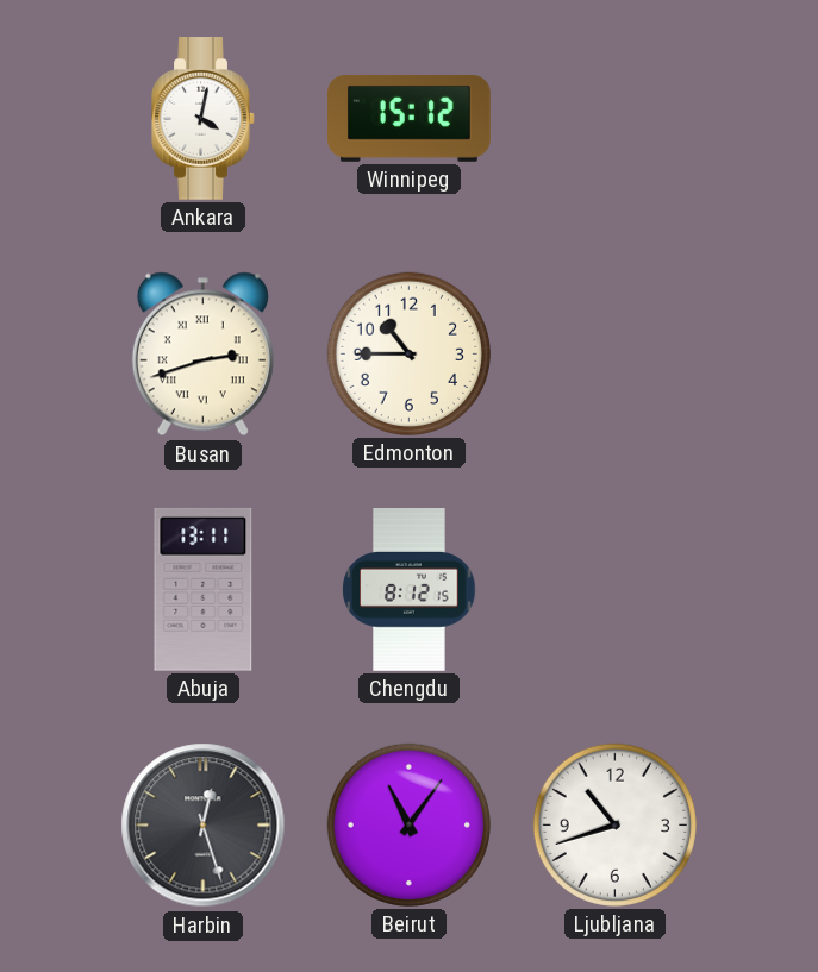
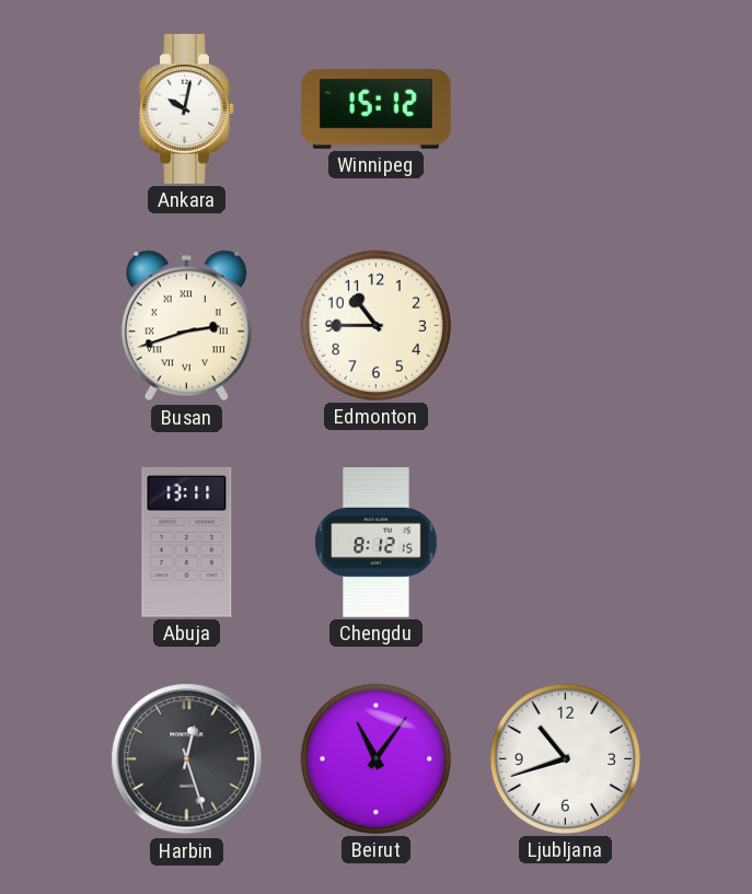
Ankara: 4:02 -> 10:02
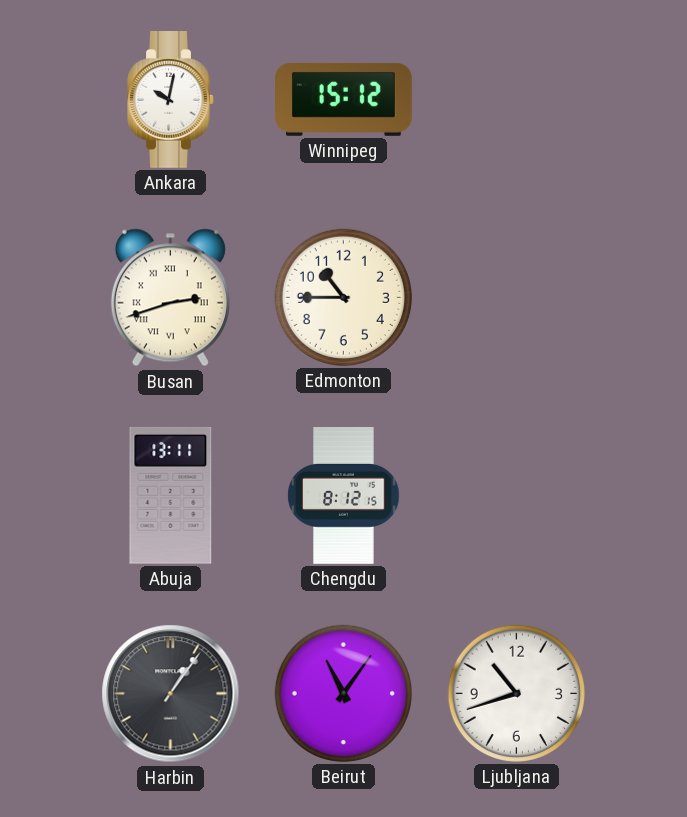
Harbin: 12:27 -> 1:06
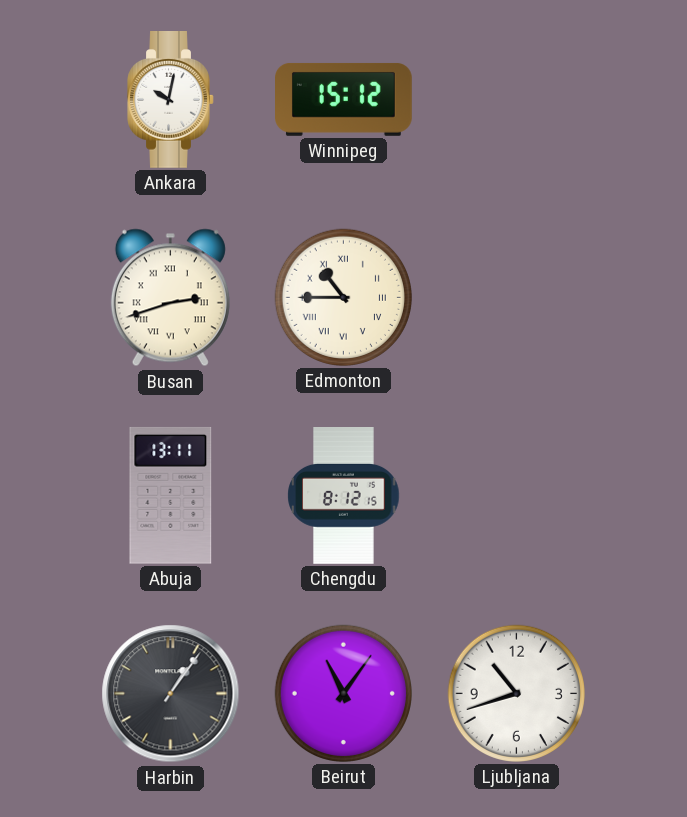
Edmonton numerals: Arabic -> Roman
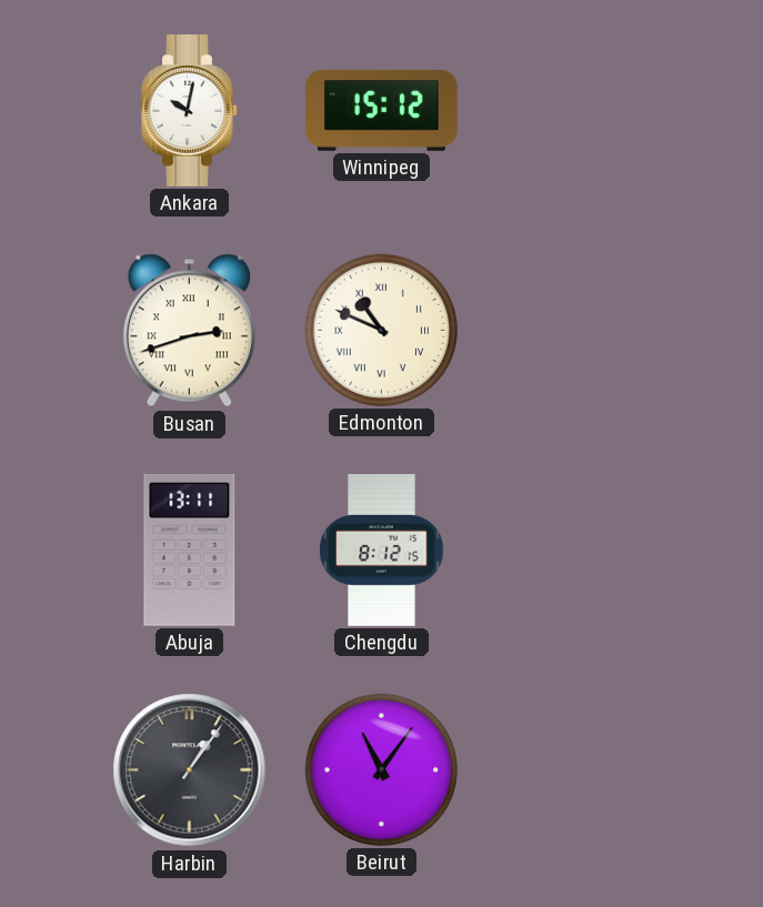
Edmonton: 10:45 -> 10:49
Ljubljana: 10:42 -> none
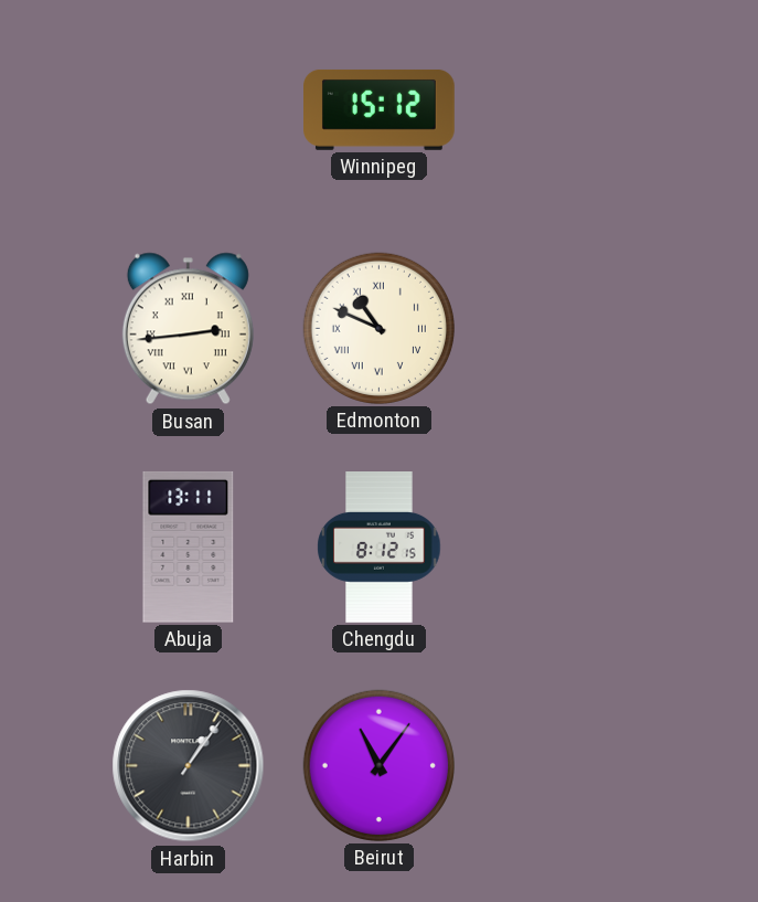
Ankara: 10:02 -> none
Busan: 2:42 -> 2:44
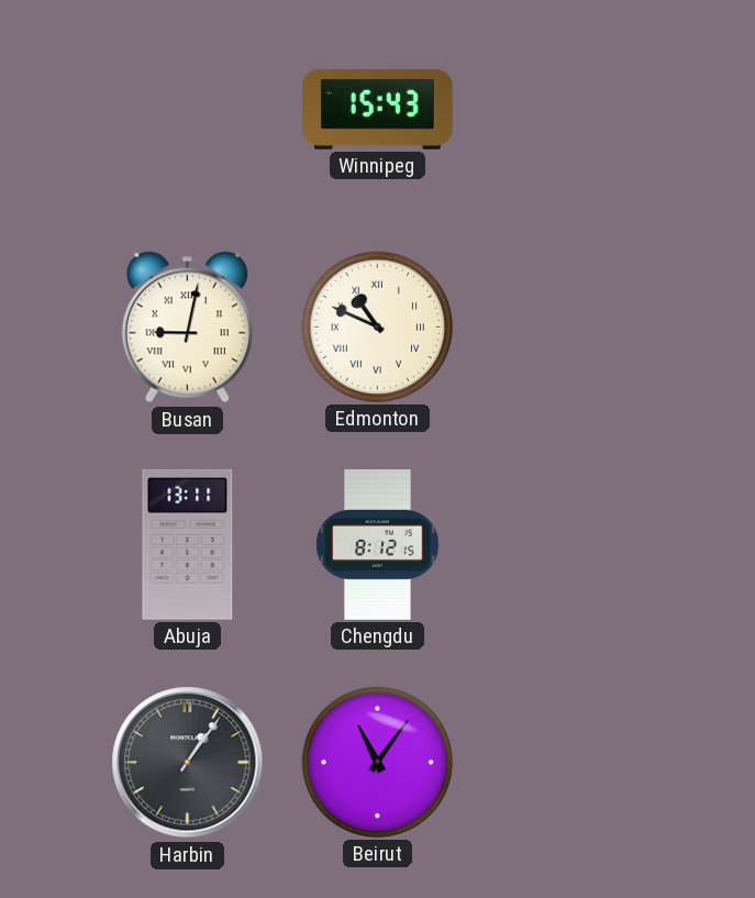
Winnipeg: 15:12 -> 15:43
Busan: 2:44 -> 9:02
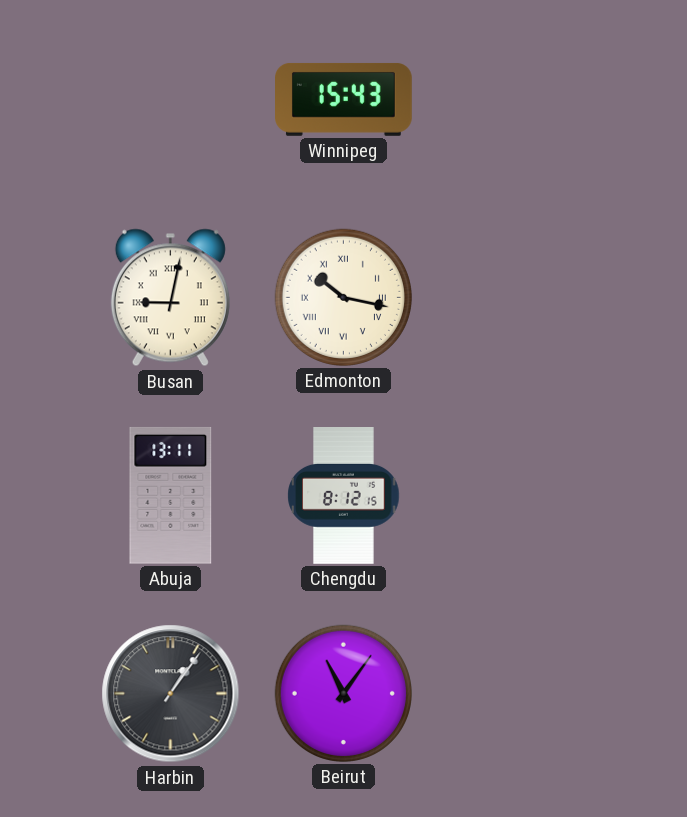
Edmonton: 10:49 -> 10:17
